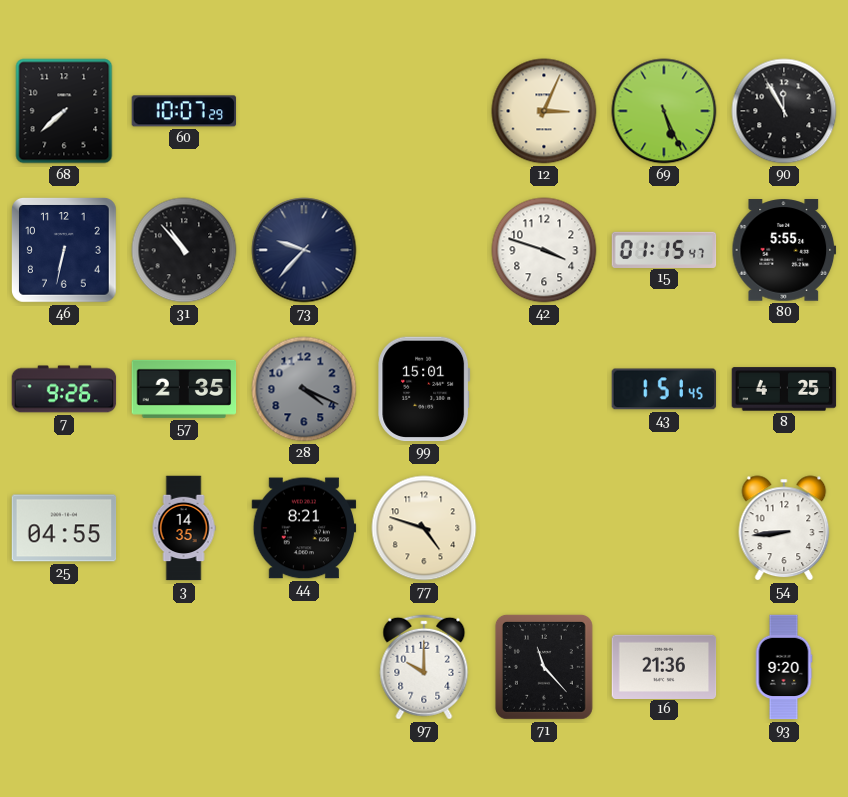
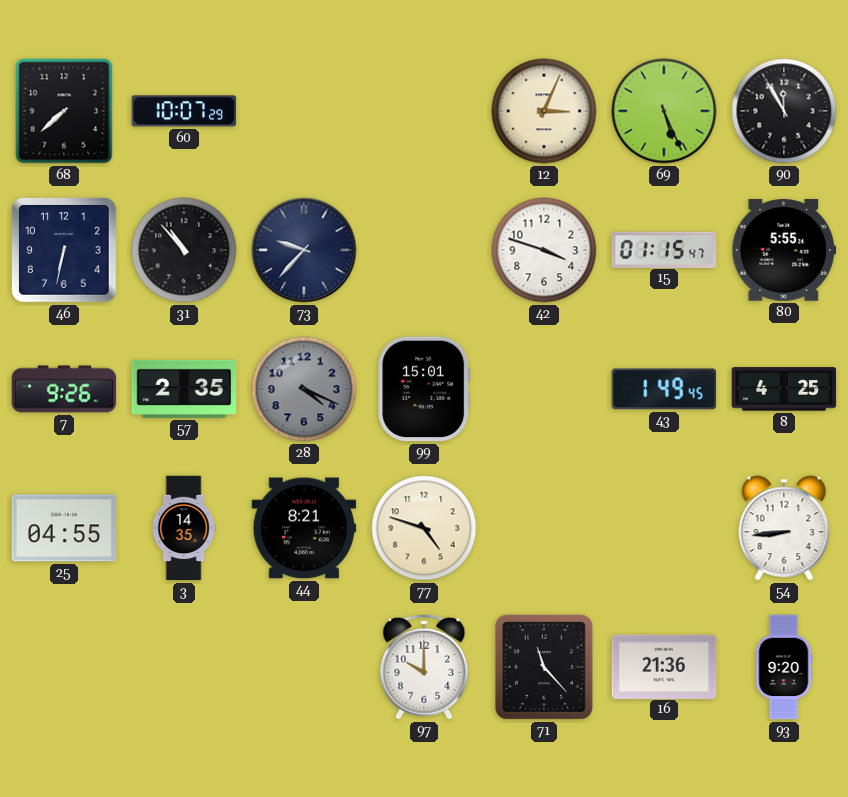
43: 1:51 -> 1:49
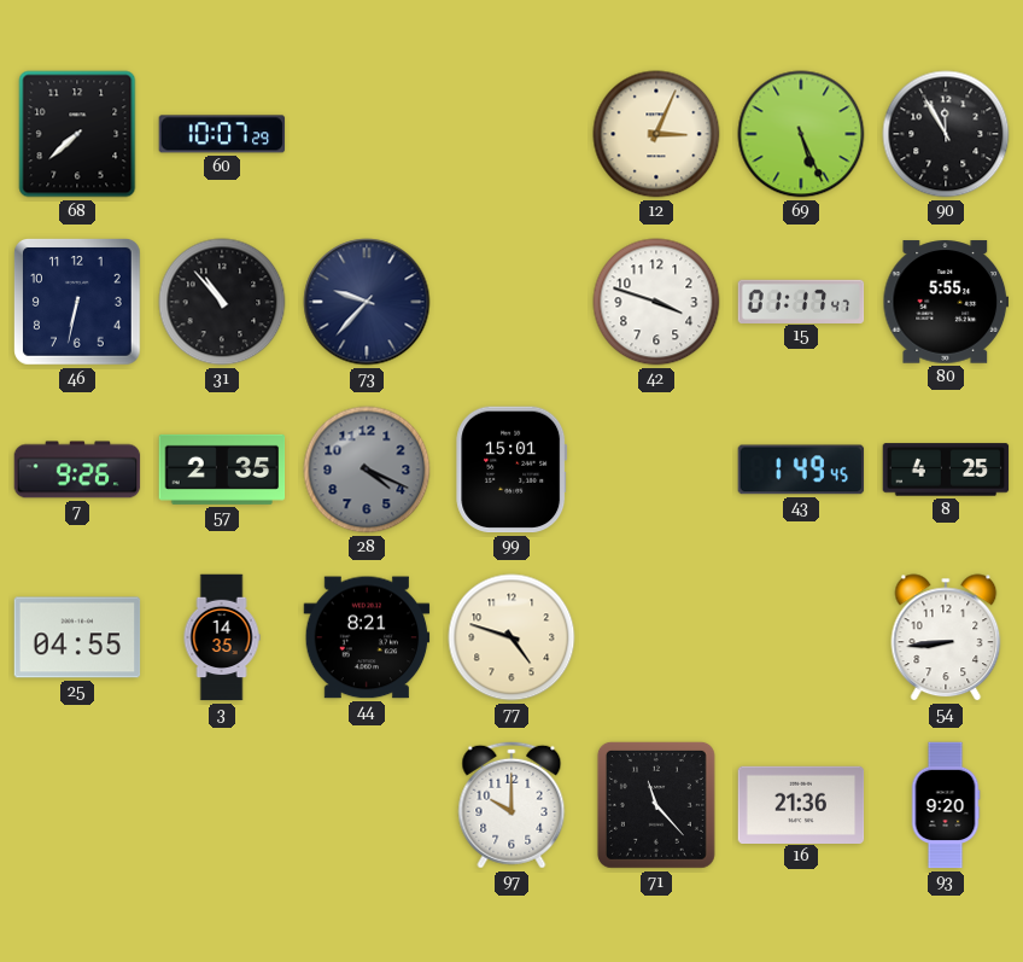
15: 01:15 -> 01:17
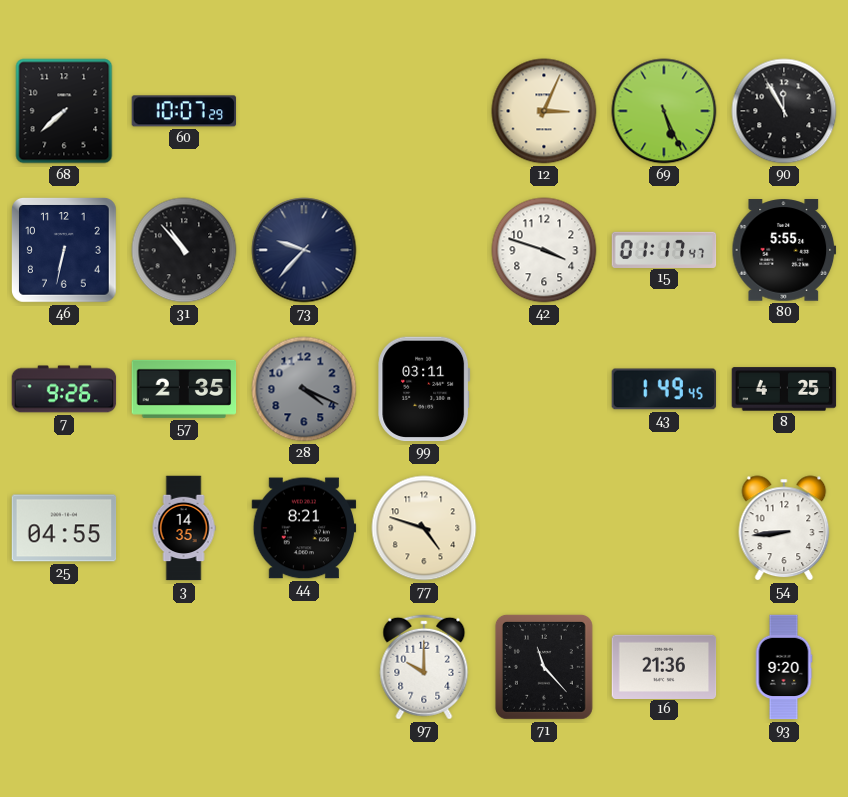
99: 15:01 -> 03:11
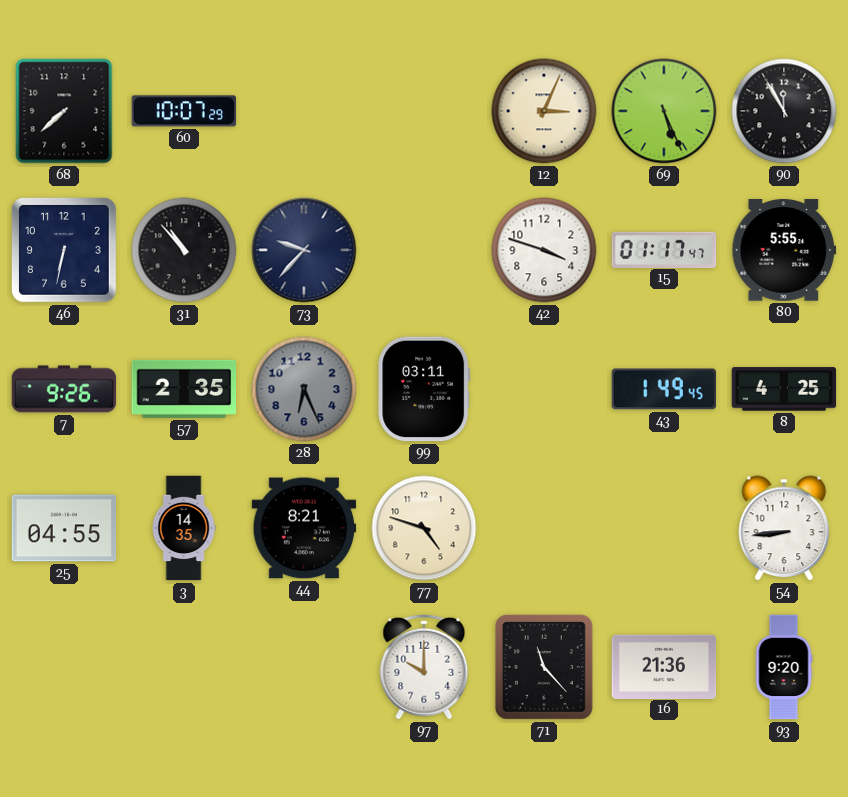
28: 4:19 -> 6:26
